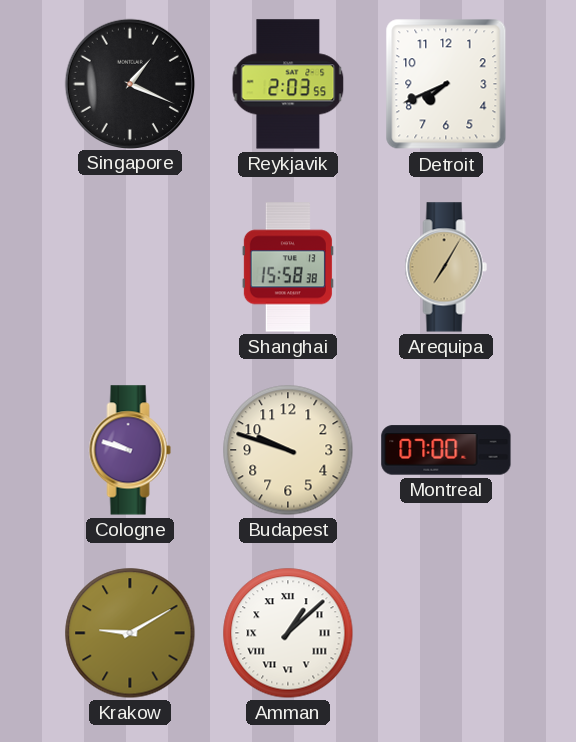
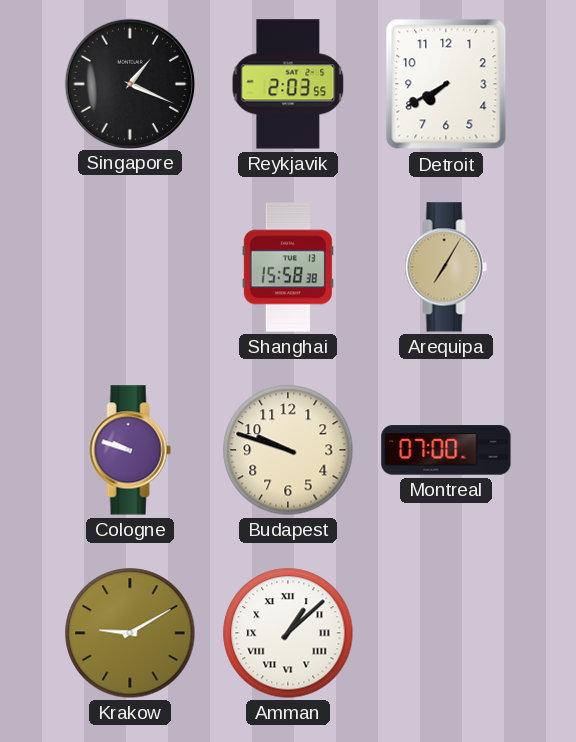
Detroit: 7:41 -> 7:40
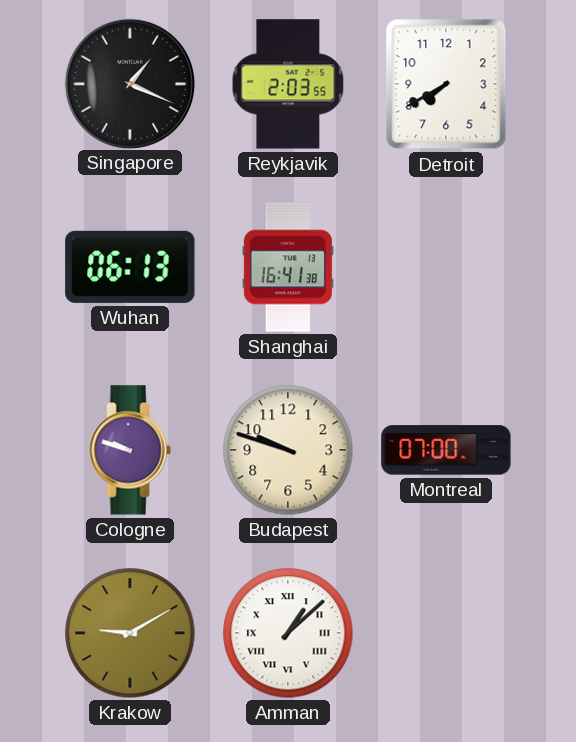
Wuhan: none -> 06:13
Shanghai: 15:58 -> 16:41
Arequipa: 7:05 -> none
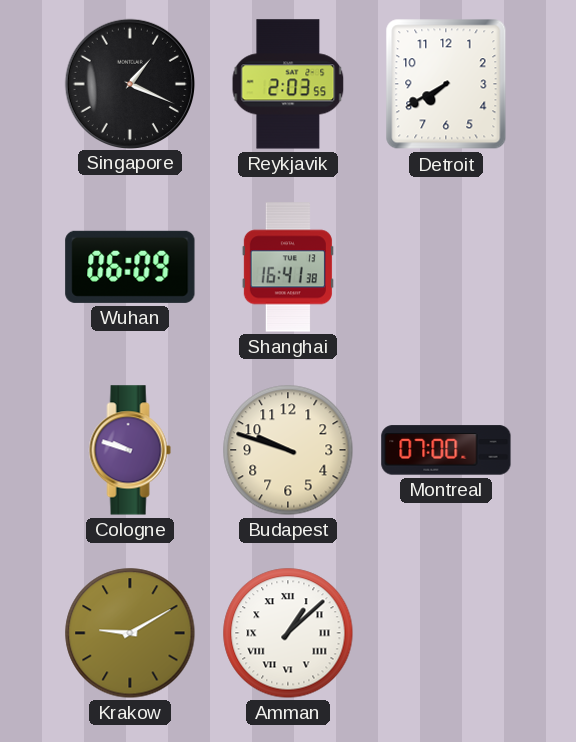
Wuhan: 06:13 -> 06:09
